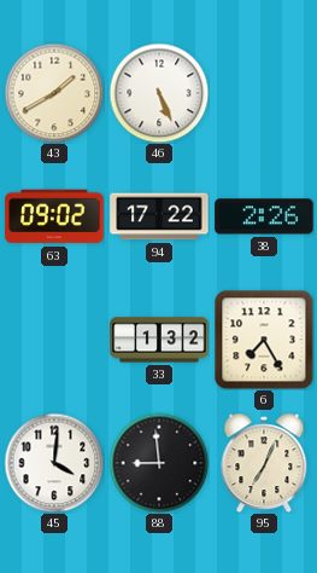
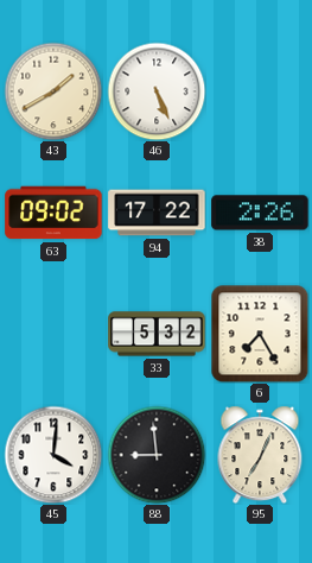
33: 1:32 -> 5:32
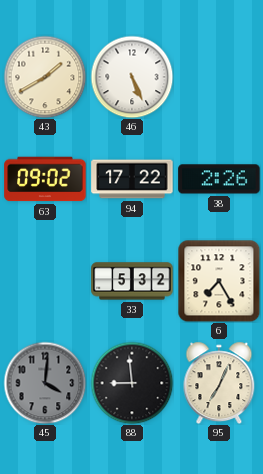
45 dial: white -> grey
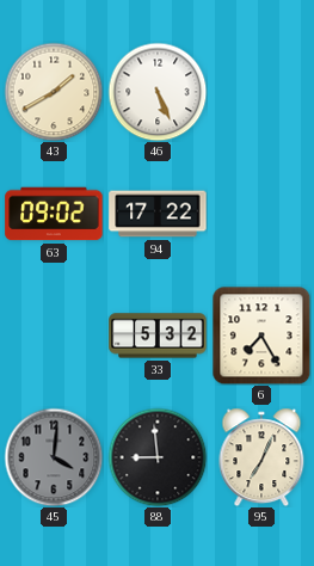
38: 2:26 -> none
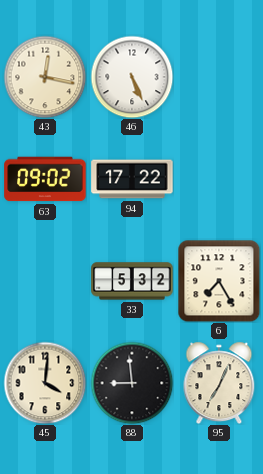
43: 1:40 -> 12:17
45 dial: grey -> cream
